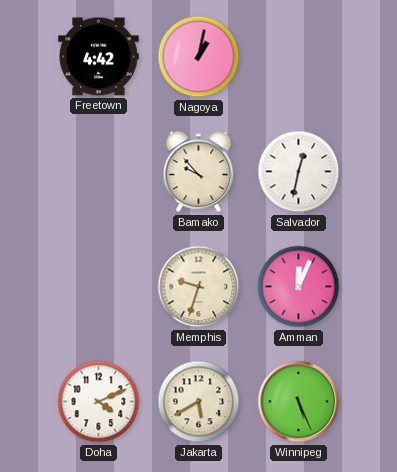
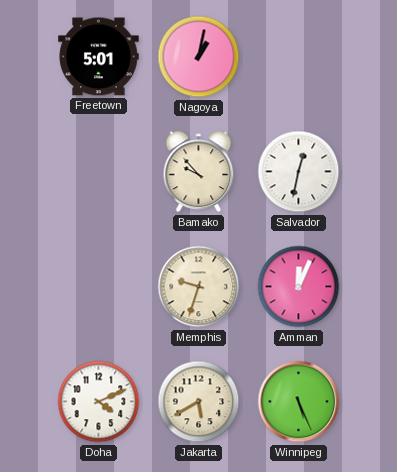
Freetown: 4:42 -> 5:01
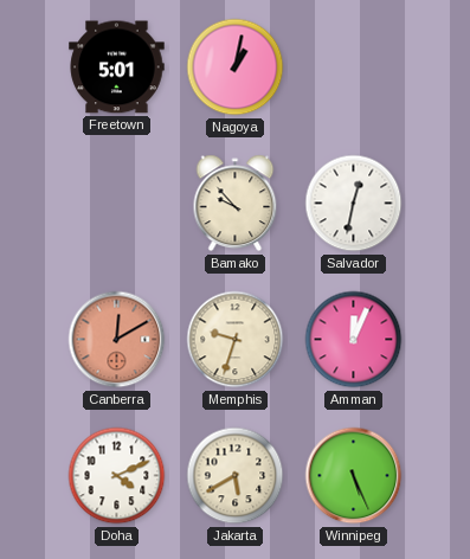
Canberra: none -> 12:10
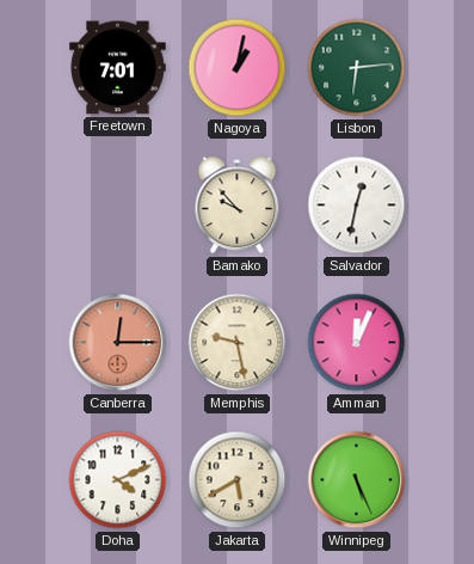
Freetown: 5:01 -> 7:01
Lisbon: none -> 6:14
Canberra: 12:10 -> 12:15
Memphis: 9:33 -> 9:28
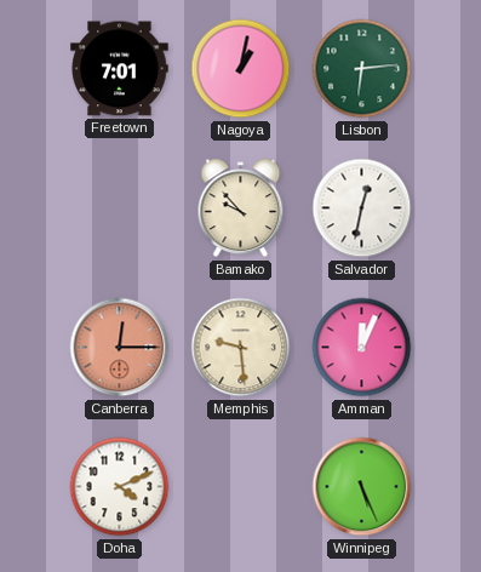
Memphis: 9:28 -> 9:29
Jakarta: 5:40 -> none
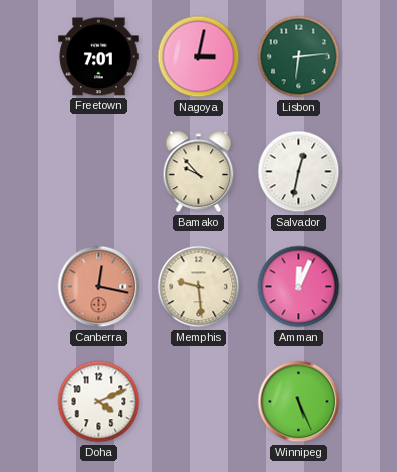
Nagoya: 1:02 -> 3:02
Canberra: 12:15 -> 12:17
